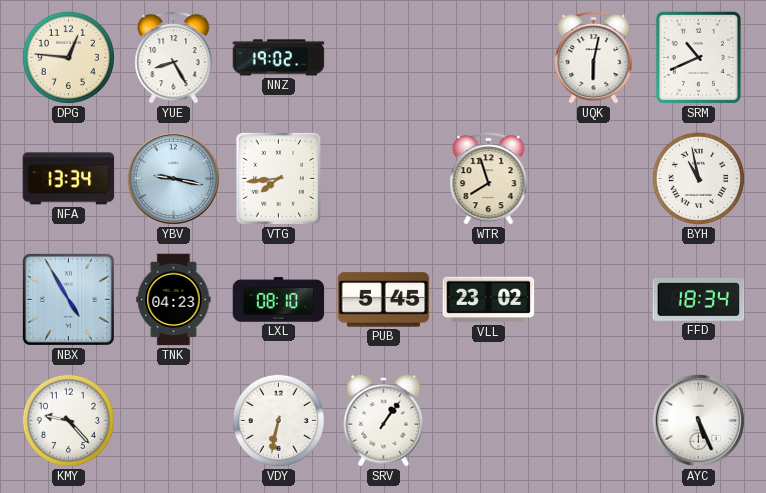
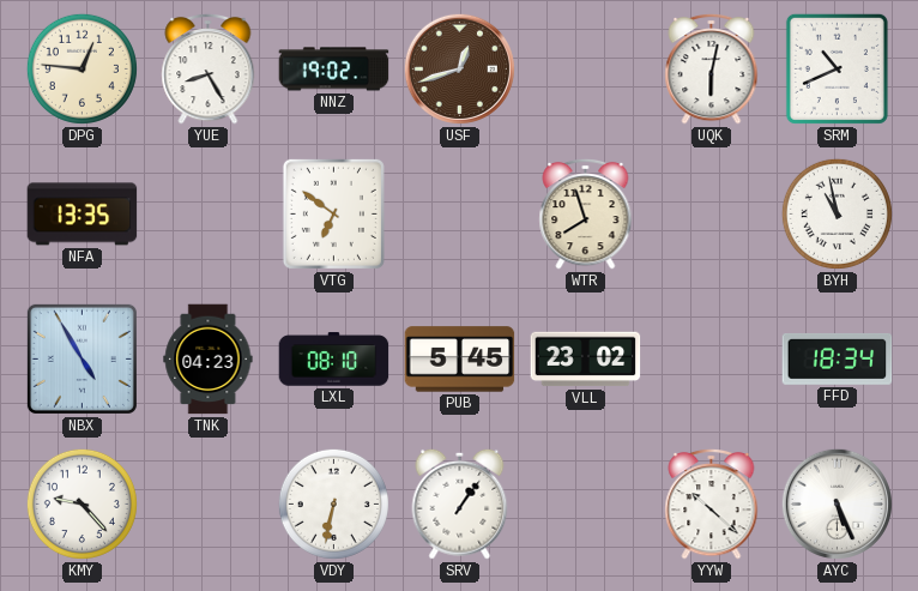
USF: none -> 12:42
NFA: 13:34 -> 13:35
YBV: 9:17 -> none
VTG: 7:44 -> 6:51
YYW: none -> 10:22
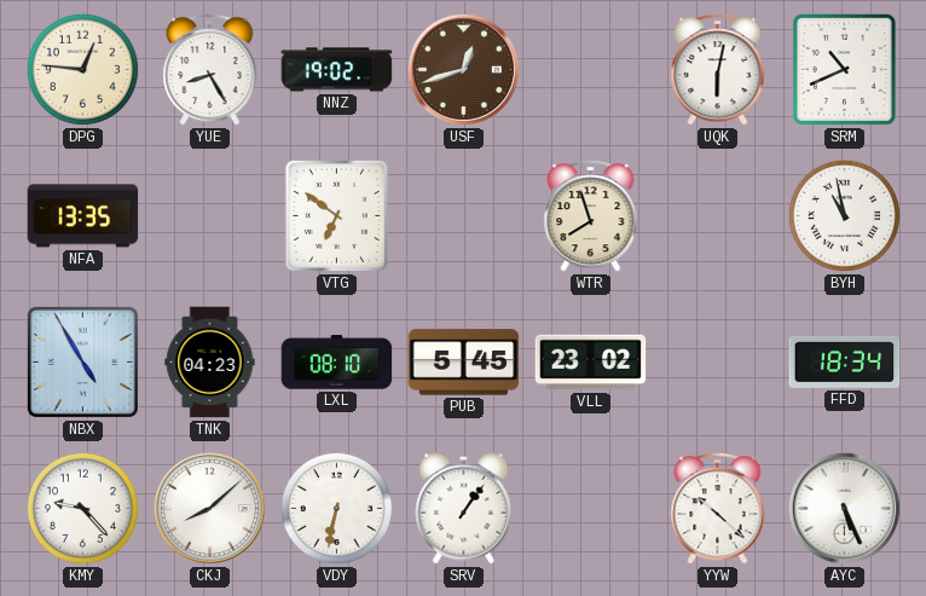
CKJ: none -> 8:08
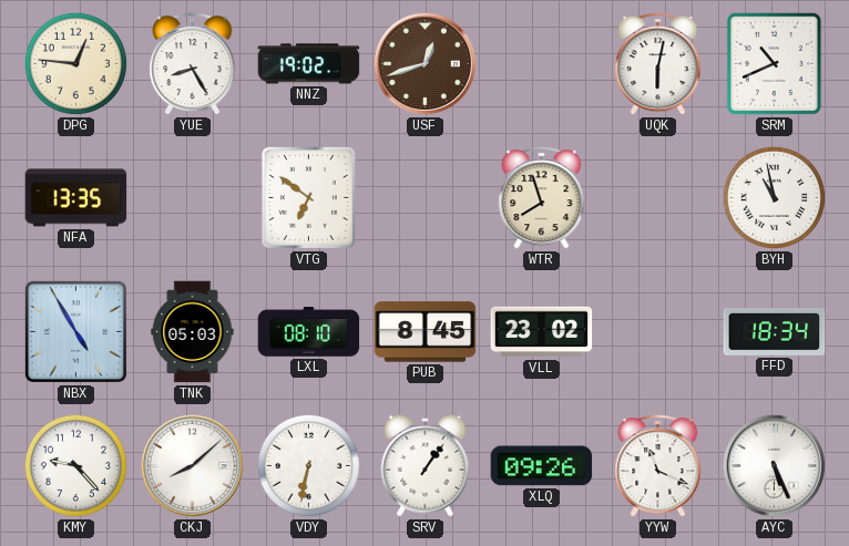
TNK: 04:23 -> 05:03
PUB: 5:45 -> 8:45
XLQ: none -> 09:26
YYW: 10:22 -> 11:19
